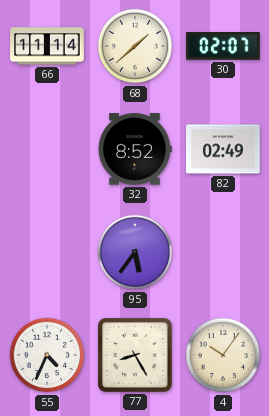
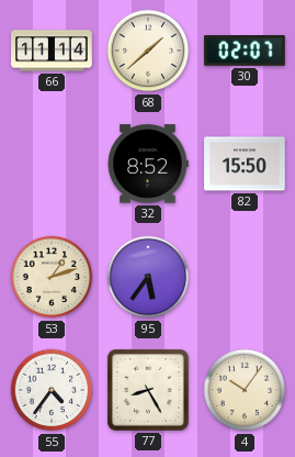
82: 02:49 -> 15:50
53: none -> 1:12
55: 4:34 -> 4:36
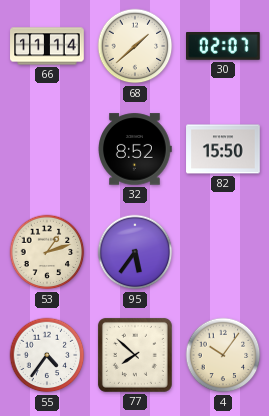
77: 8:25 -> 7:52
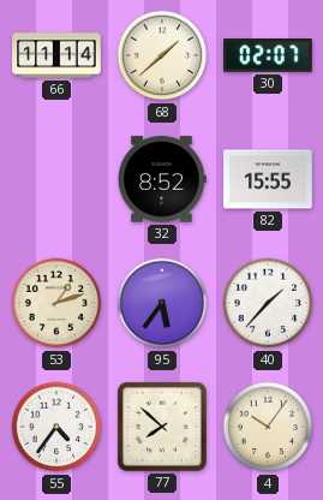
82: 15:50 -> 15:55
40: none -> 1:37
